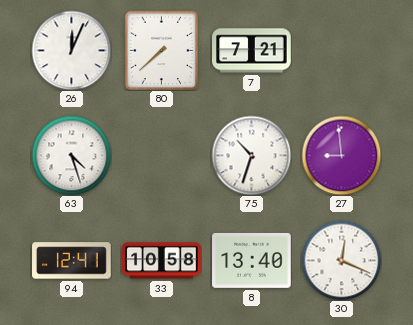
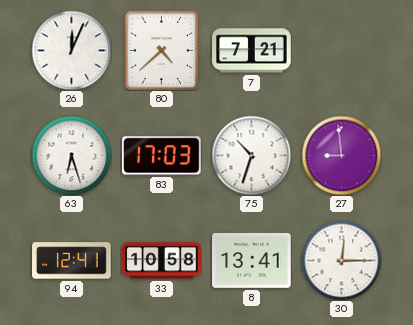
80: 7:38 -> 4:38
63: 4:27 -> 6:27
83: none -> 17:03
8: 13:40 -> 13:41
30: 12:19 -> 12:15
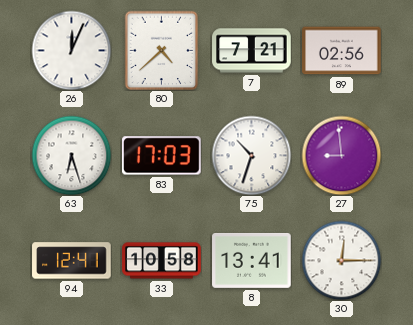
89: none -> 02:56
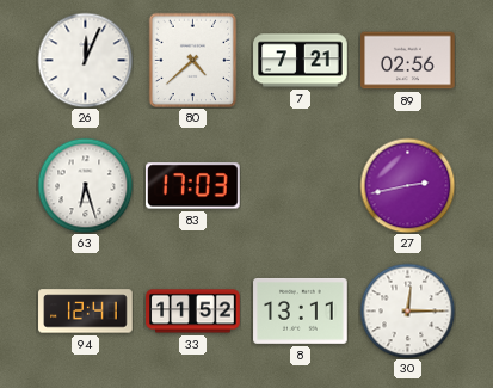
75: 10:33 -> none
27: 8:59 -> 2:43
33: 10:58 -> 11:52
8: 13:41 -> 13:11
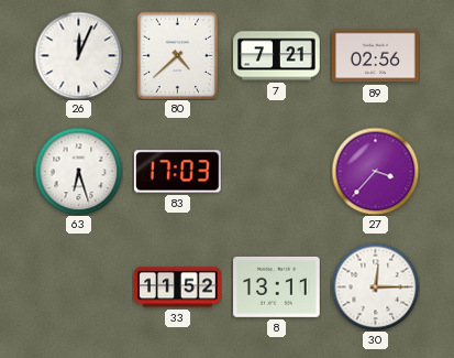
27: 2:43 -> 3:37
94: 12:41 -> none
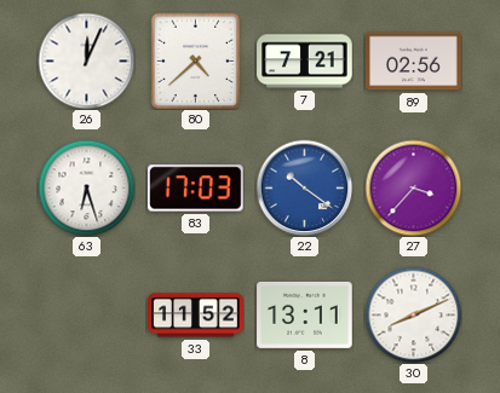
22: none -> 10:21
30: 12:15 -> 8:11
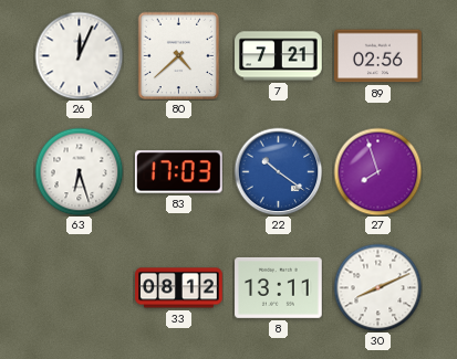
27: 3:37 -> 7:57
33: 11:52 -> 08:12
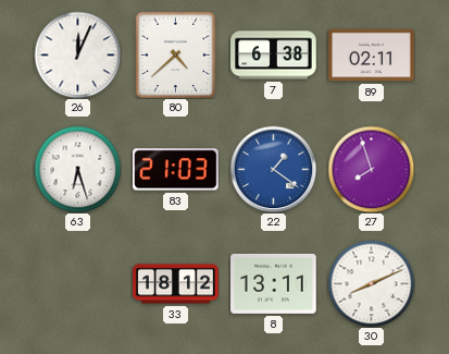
7: 7:21 -> 6:38
89: 02:56 -> 02:11
83: 17:03 -> 21:03
22: 10:21 -> 1:21
33: 08:12 -> 18:12
